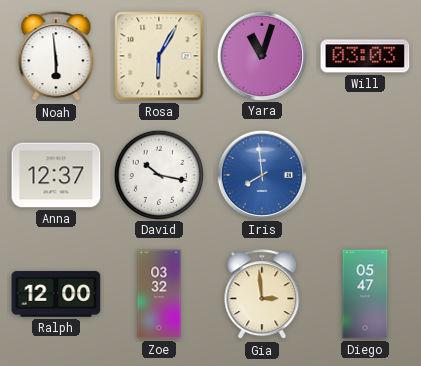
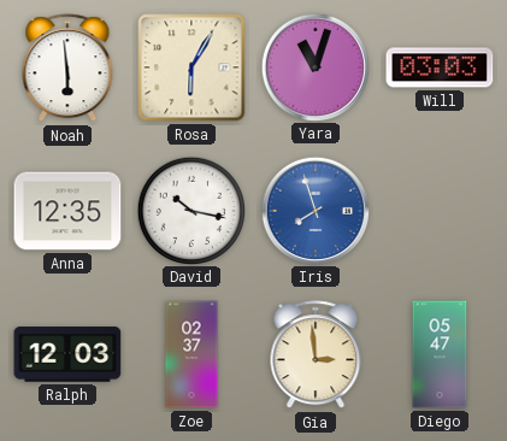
Anna: 12:37 -> 12:35
Iris: 7:59 -> 7:57
Ralph: 12:00 -> 12:03
Zoe: 03:32 -> 02:37
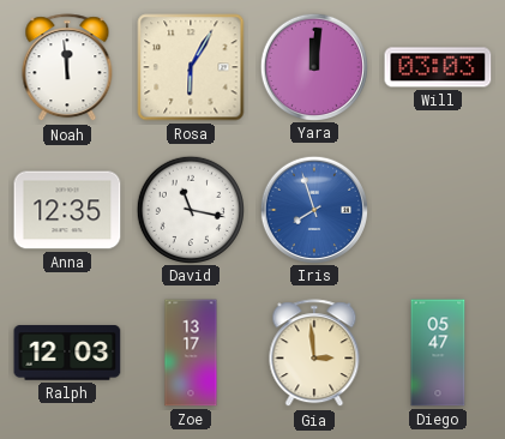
Noah: 5:59 -> 11:59
Yara: 11:03 -> 12:01
David: 10:17 -> 11:17
Zoe: 02:37 -> 13:17
